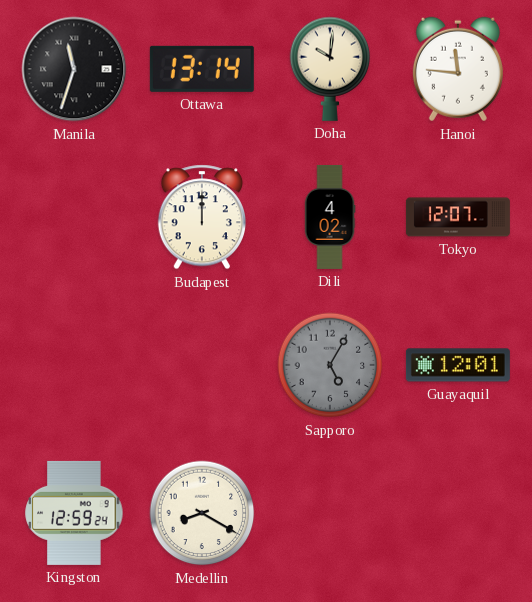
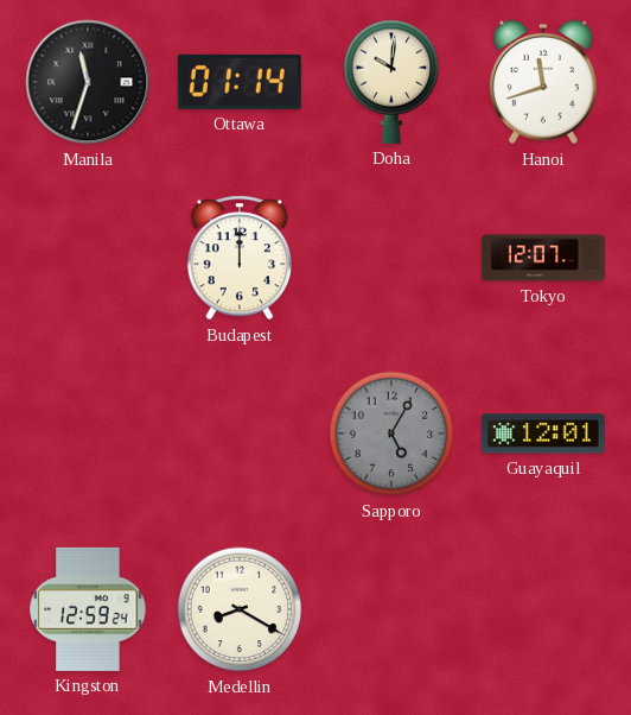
Ottawa: 13:14 -> 01:14
Hanoi: 11:46 -> 11:42
Dili: 4:02 -> none
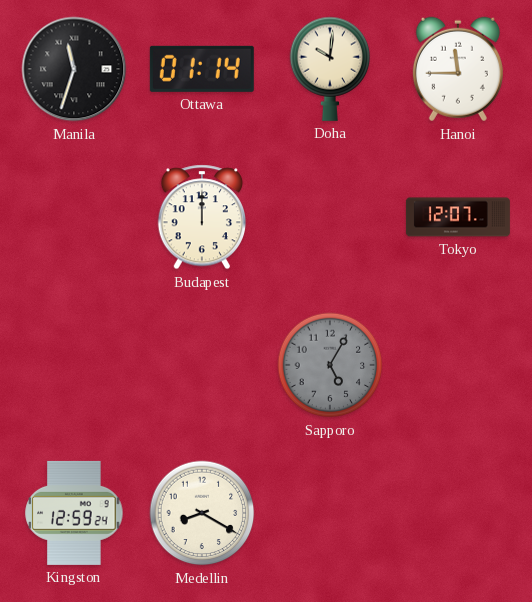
Hanoi: 11:42 -> 11:45
Guayaquil: 12:01 -> none
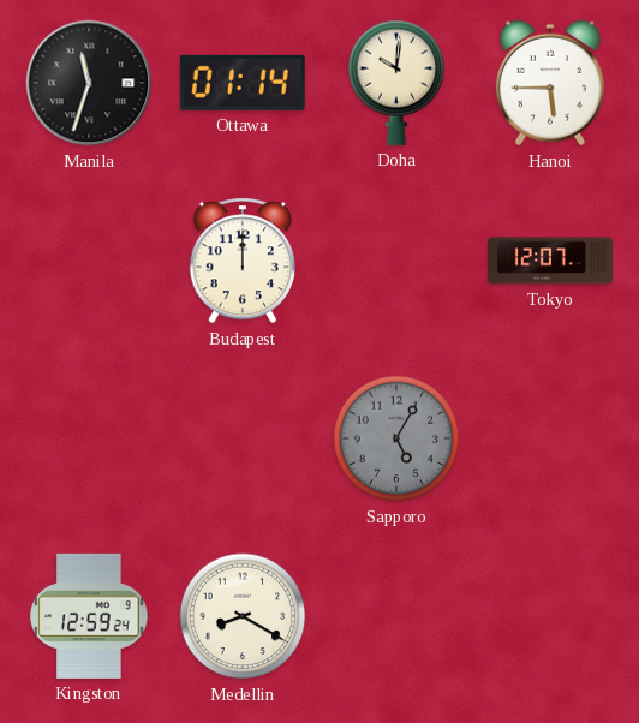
Hanoi: 11:45 -> 5:45
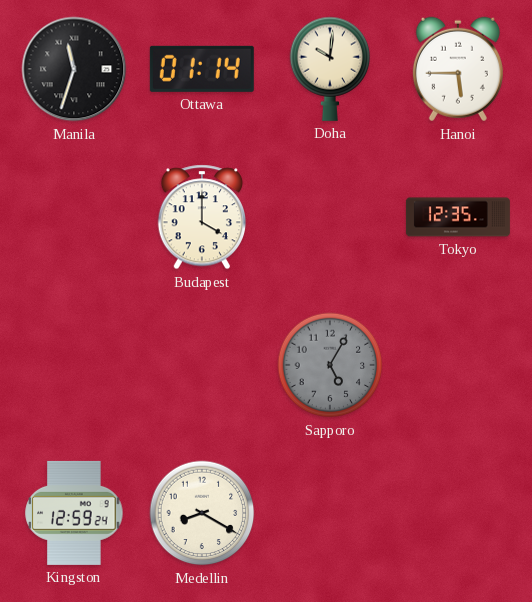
Budapest: 12:00 -> 4:00
Tokyo: 12:07 -> 12:35
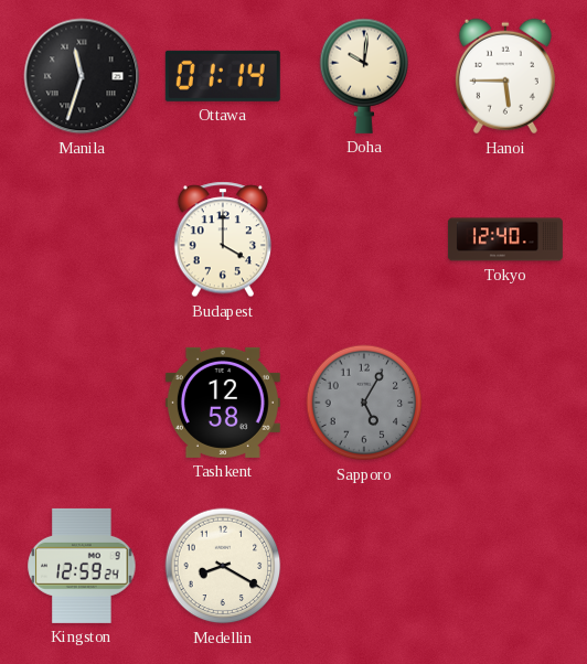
Tokyo: 12:35 -> 12:40
Tashkent: none -> 12:58
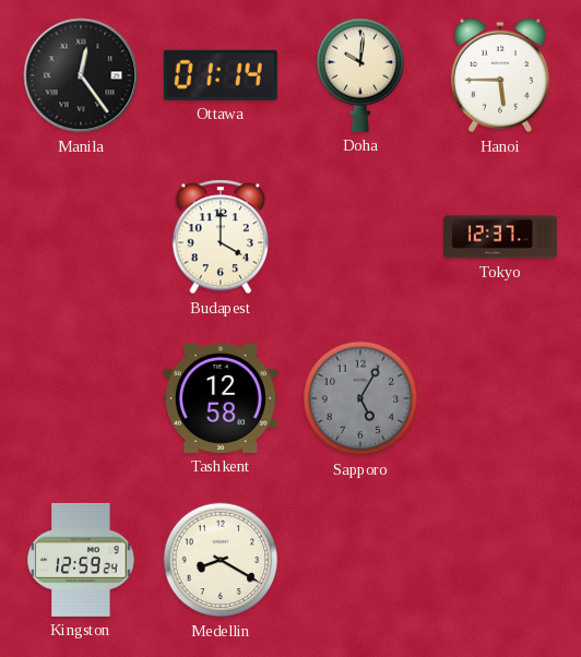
Manila: 11:33 -> 12:24
Tokyo: 12:40 -> 12:37
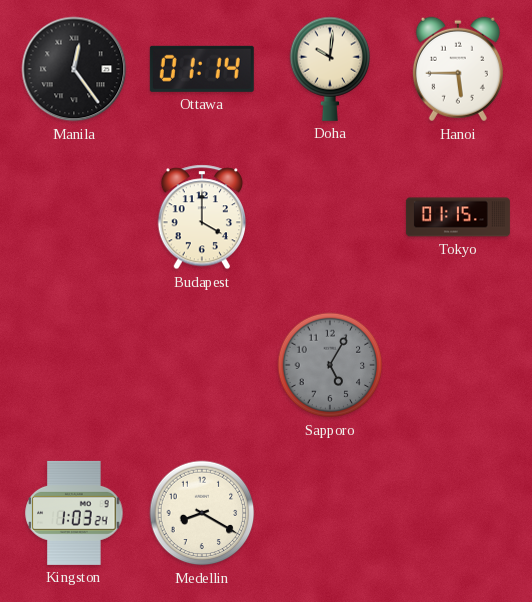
Tokyo: 12:37 -> 01:15
Tashkent: 12:58 -> none
Kingston: 12:59 -> 1:03
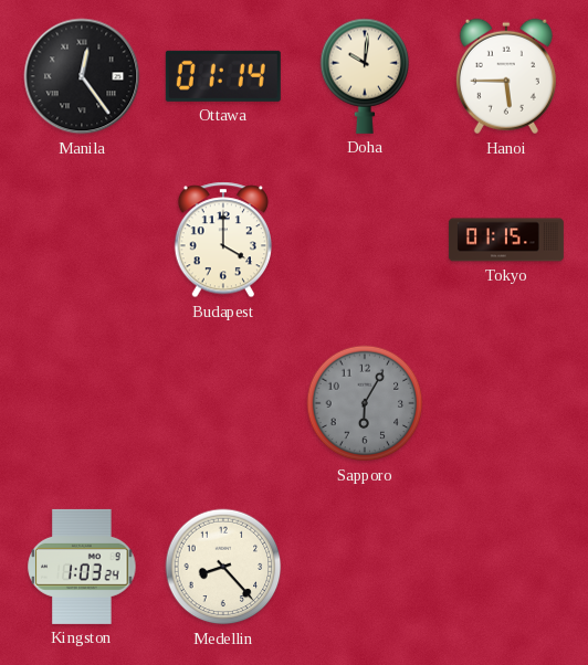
Sapporo: 5:05 -> 6:05
Medellin: 8:20 -> 8:23
